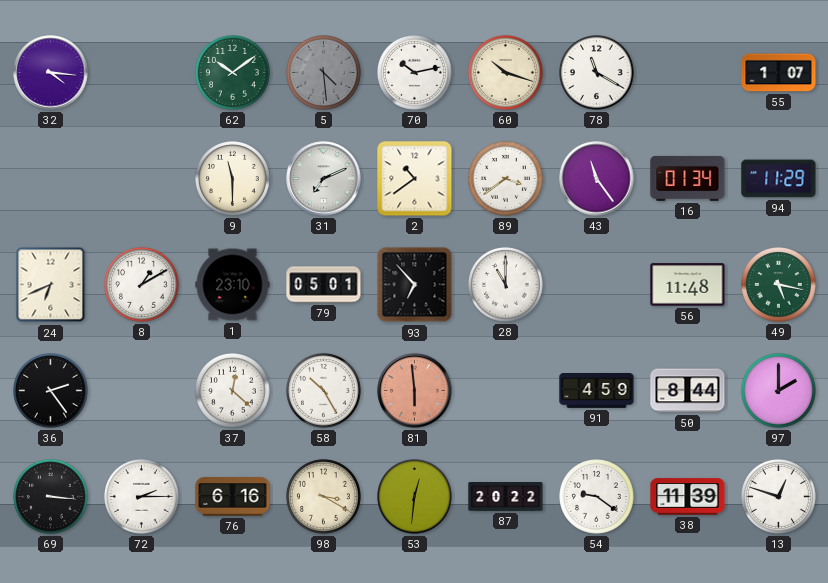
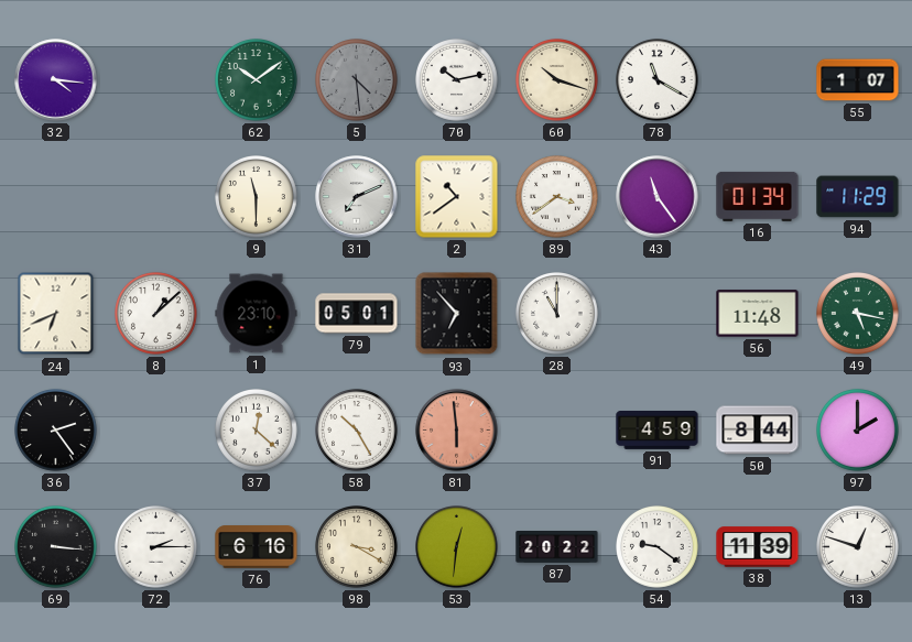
8: 1:10 -> 1:08
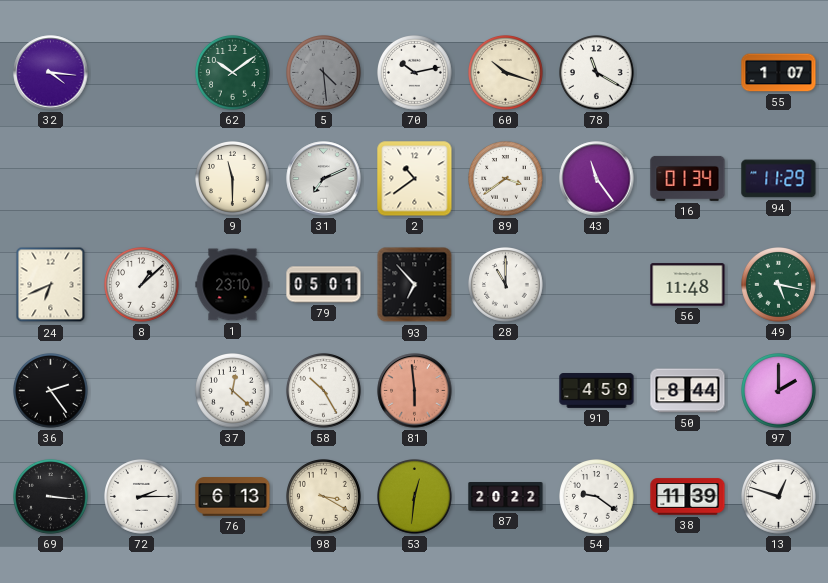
76: 6:16 -> 6:13
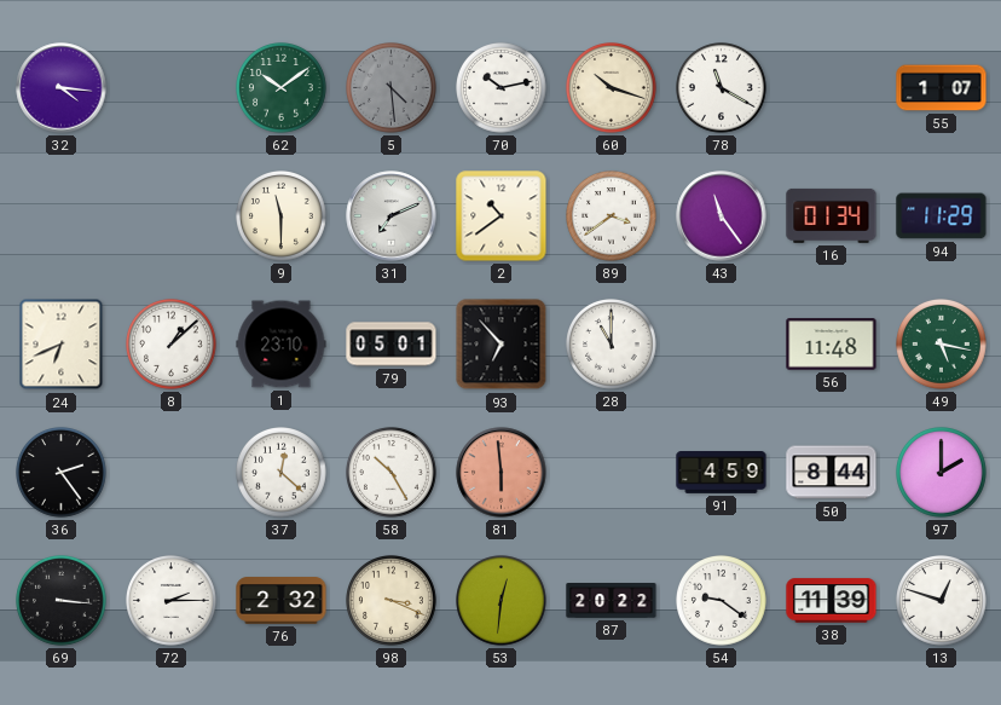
76: 6:13 -> 2:32
98: 3:20 -> 3:19
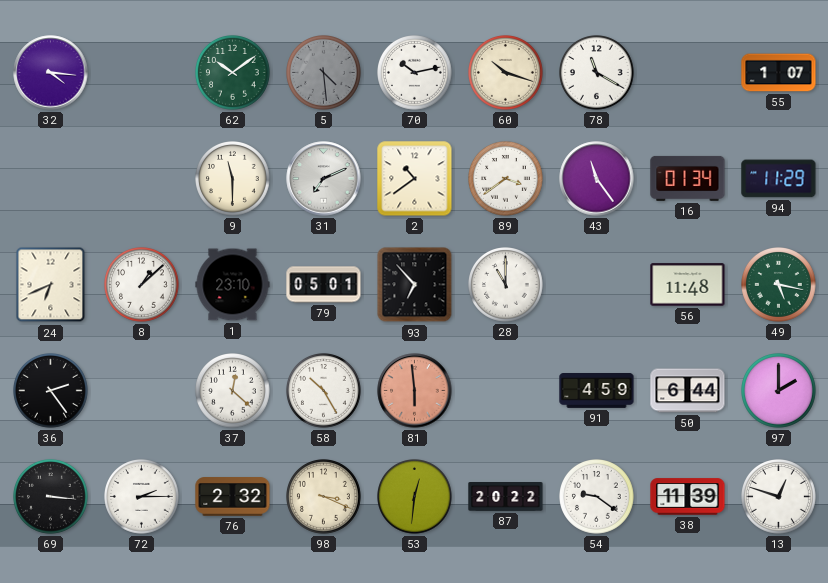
50: 8:44 -> 6:44
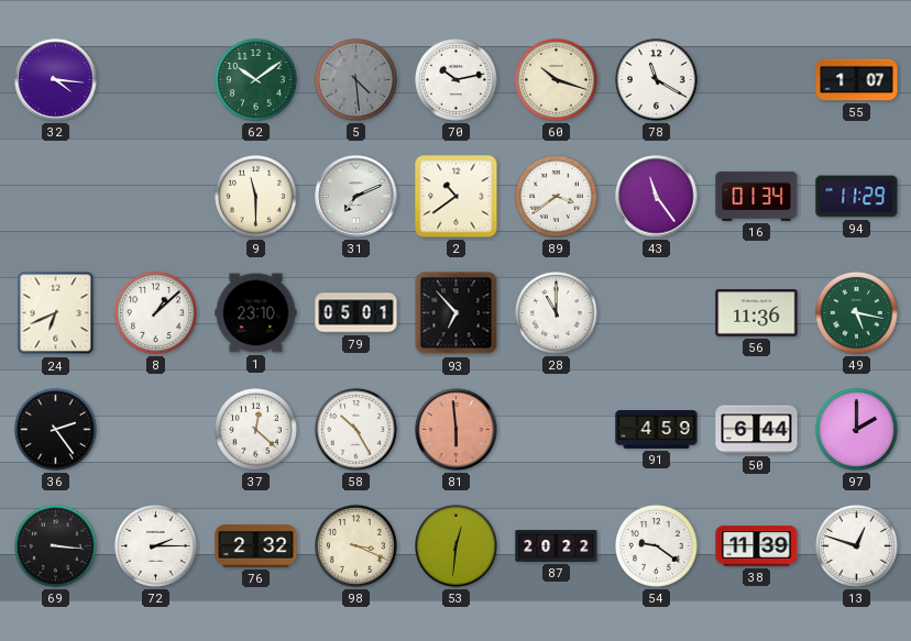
56: 11:48 -> 11:36
